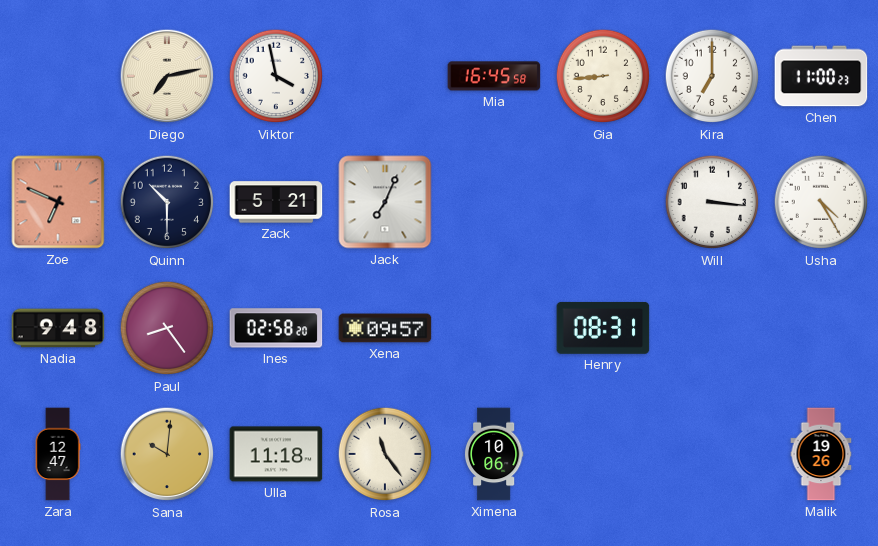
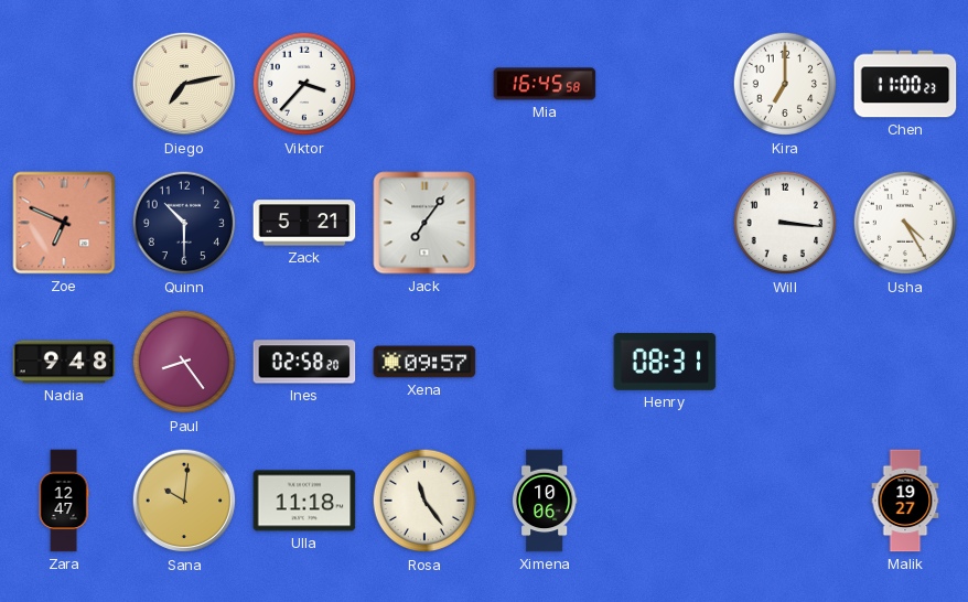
Viktor: 3:58 -> 3:37
Gia: 8:44 -> none
Jack: 7:04 -> 7:06
Malik: 19:26 -> 19:27
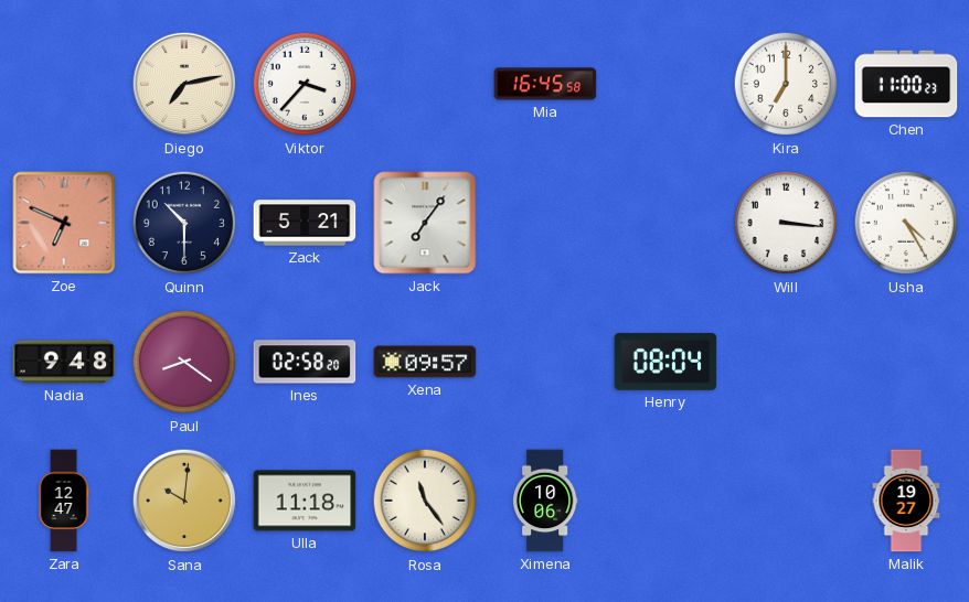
Paul: 8:24 -> 8:21
Henry: 08:31 -> 08:04
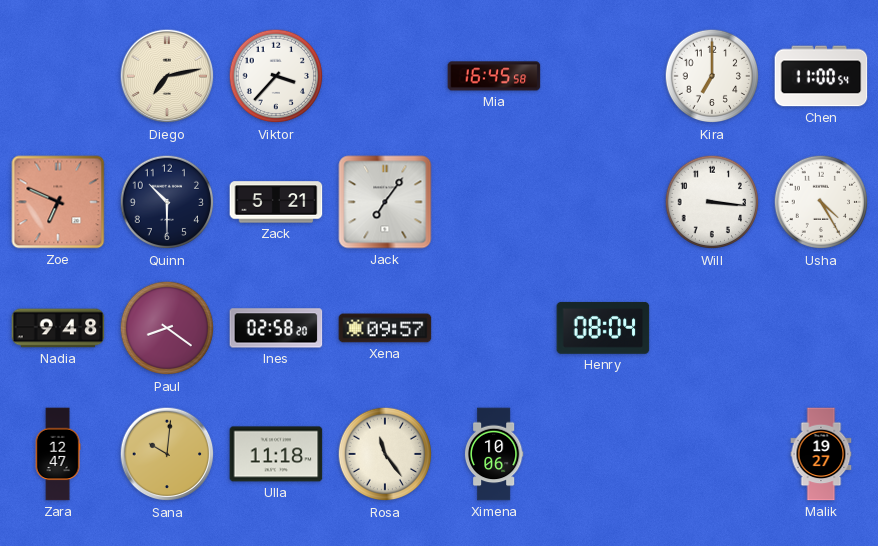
Chen: 11:00:23 -> 11:00:54
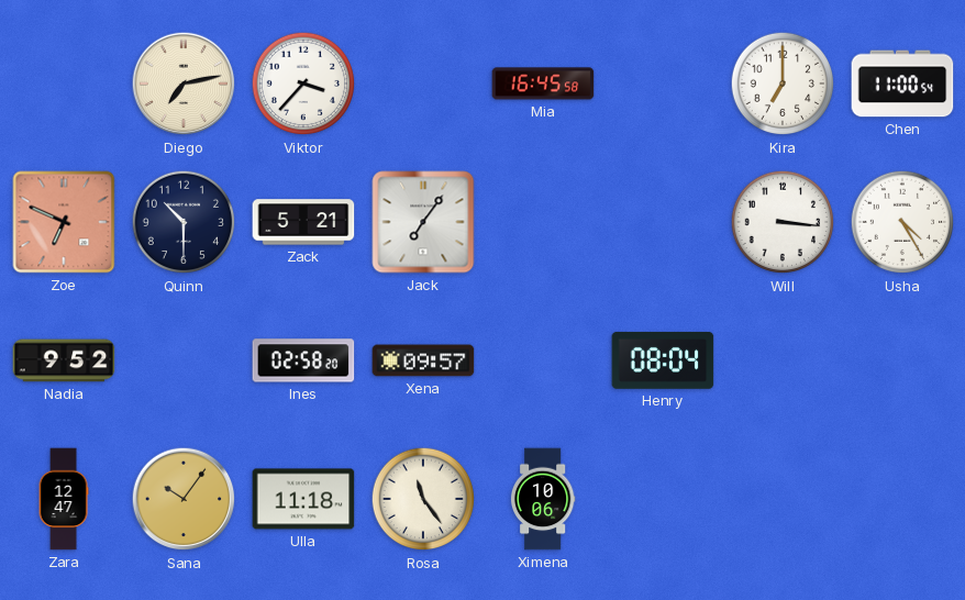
Nadia: 9:48 -> 9:52
Paul: 8:21 -> none
Sana: 10:01 -> 10:06
Malik: 19:27 -> none
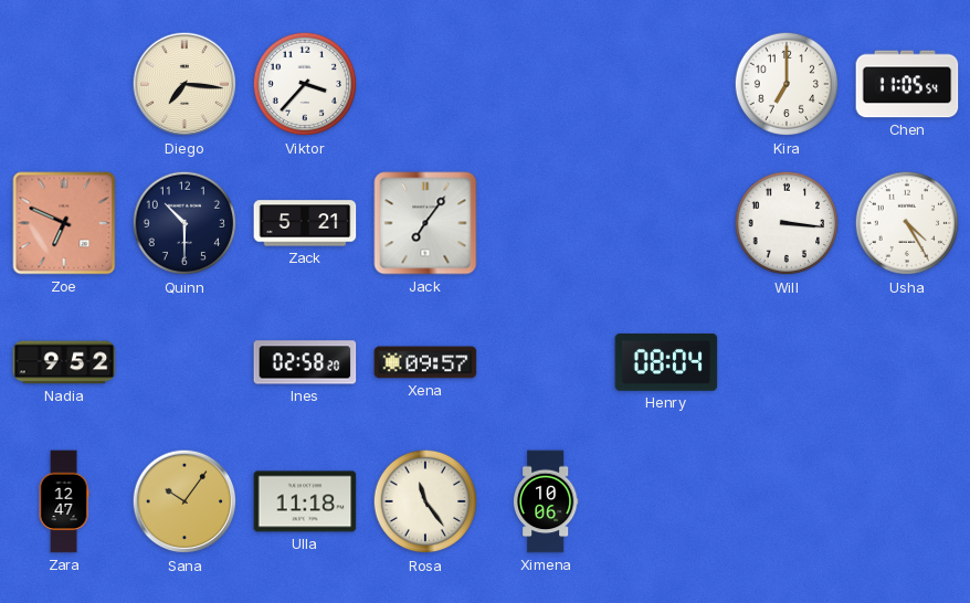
Diego: 7:13 -> 7:16
Mia: 16:45 -> none
Chen: 11:00 -> 11:05
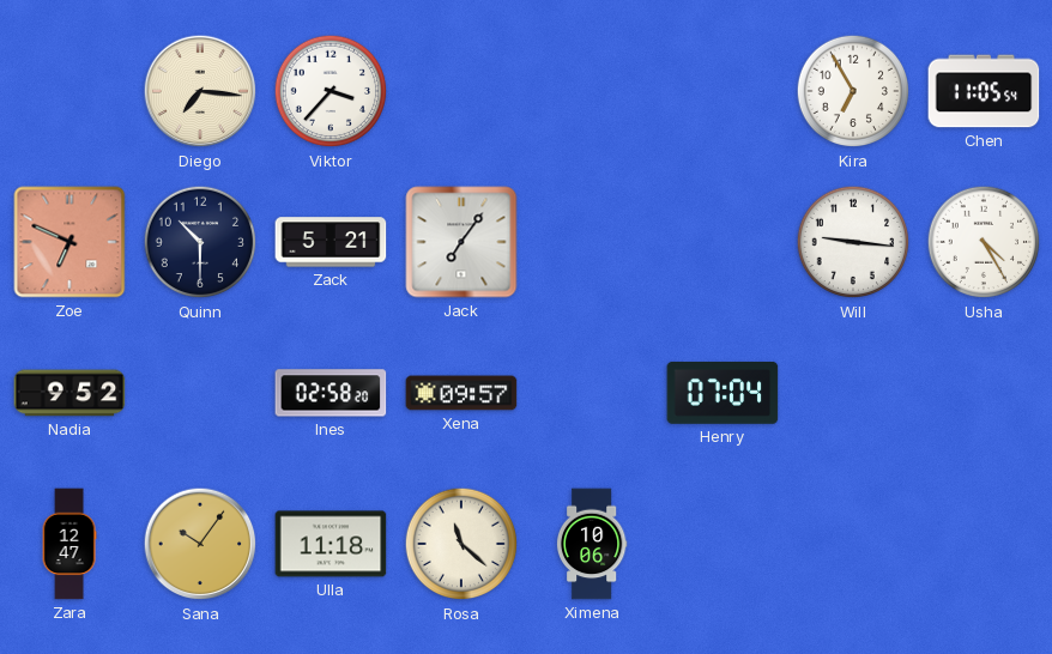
Kira: 7:00 -> 6:55
Will: 3:16 -> 9:16
Henry: 08:04 -> 07:04
Rosa: 11:24 -> 11:22
